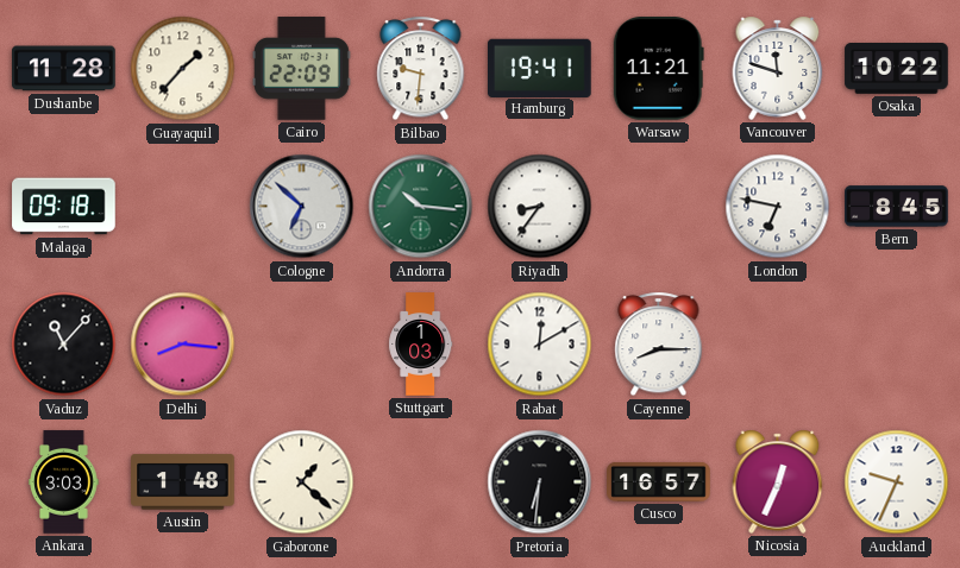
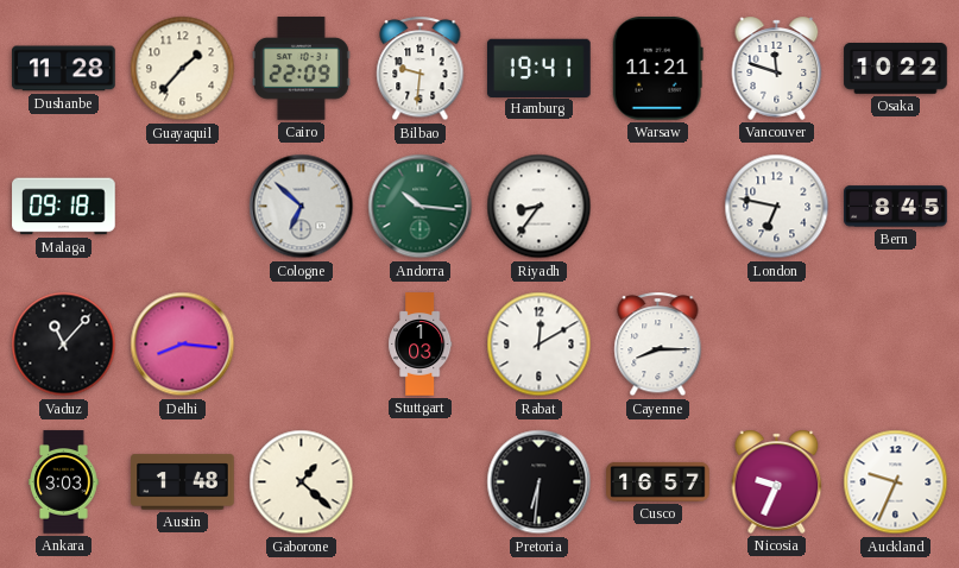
Nicosia: 12:34 -> 9:34
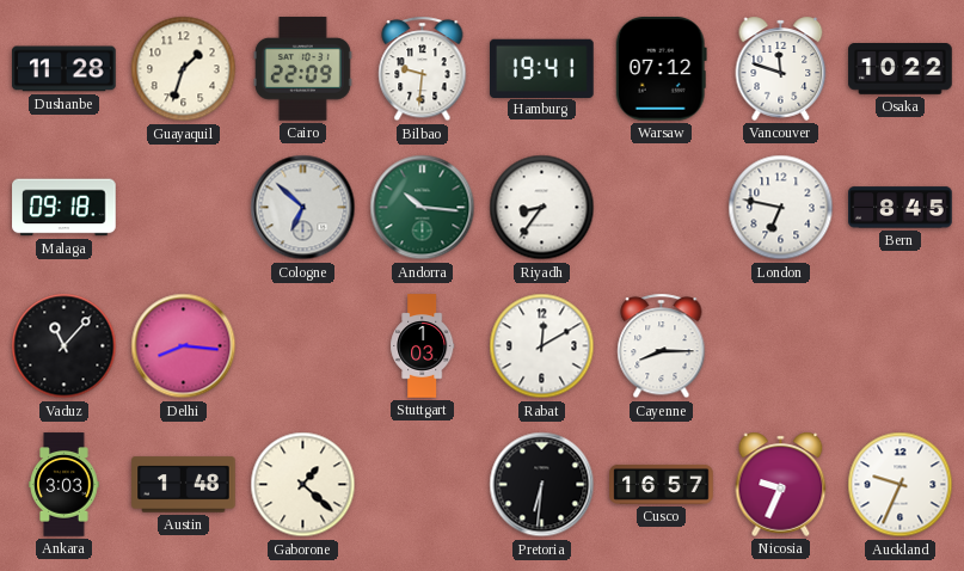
Guayaquil: 1:37 -> 1:33
Warsaw: 11:21 -> 07:12
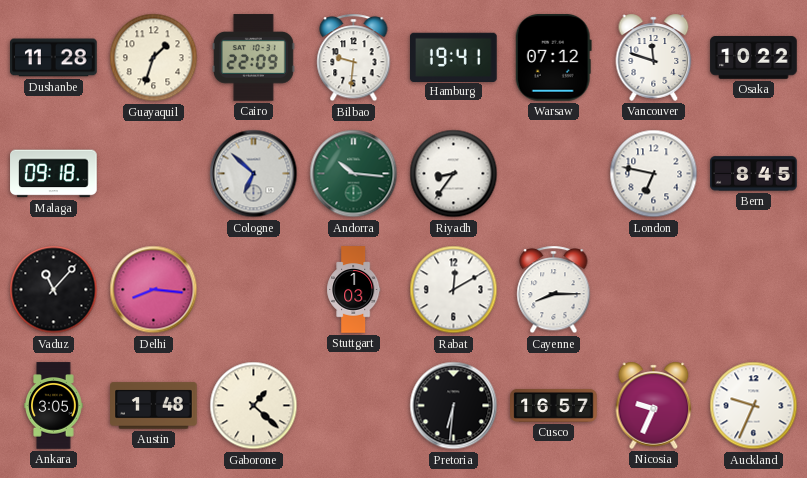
Ankara: 3:03 -> 3:05
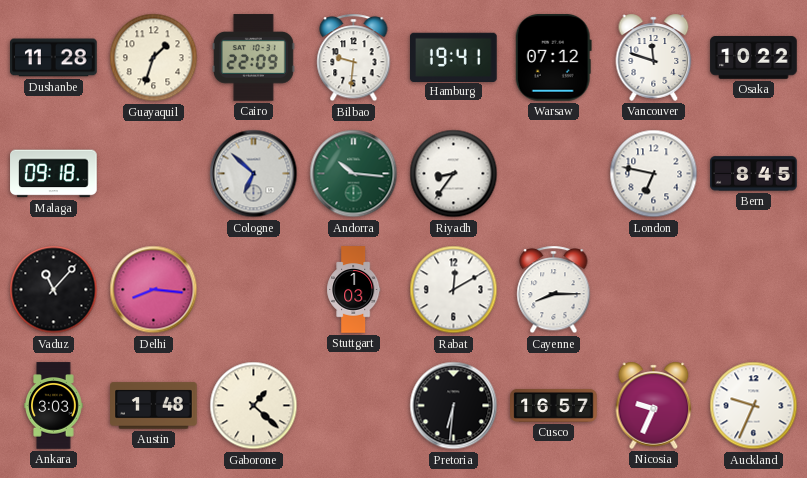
Ankara: 3:05 -> 3:03
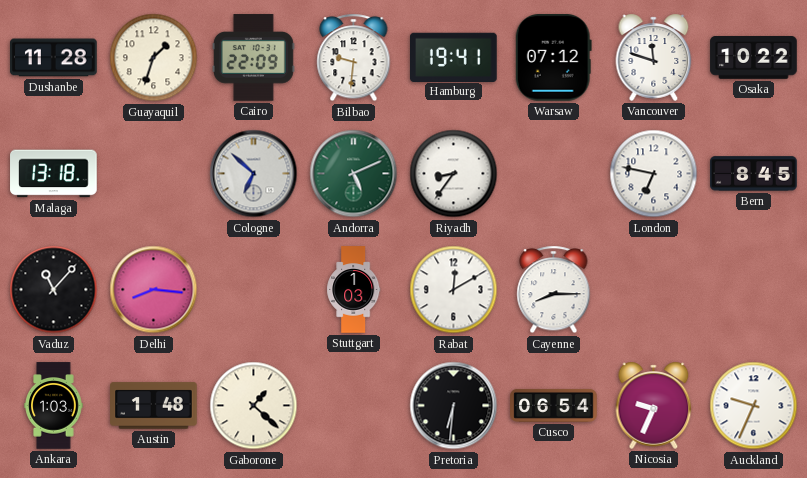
Malaga: 09:18 -> 13:18
Andorra: 10:16 -> 5:11
Ankara: 3:03 -> 1:03
Cusco: 16:57 -> 06:54
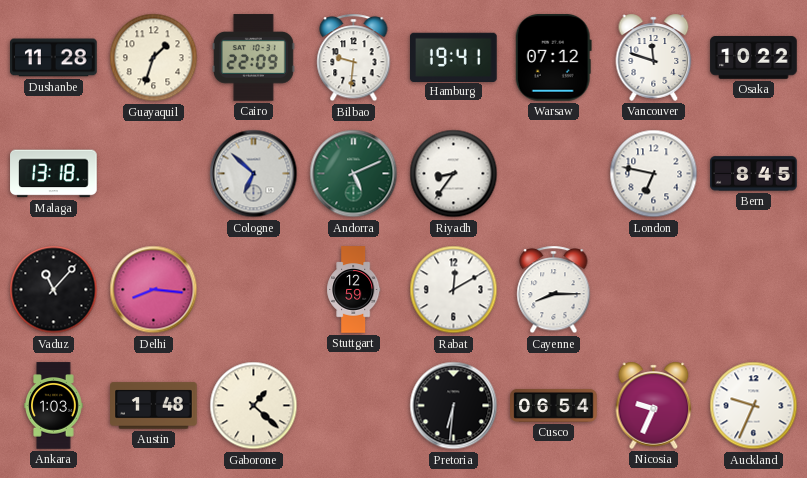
Stuttgart: 1:03 -> 12:59
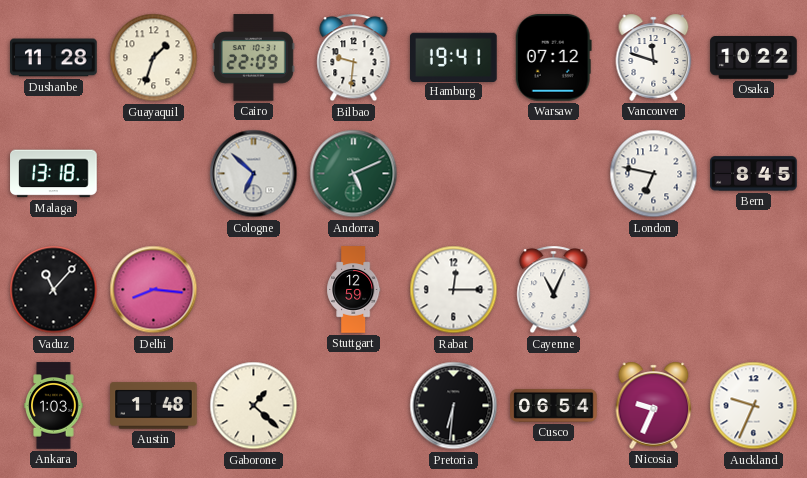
Riyadh: 8:36 -> none
Rabat: 12:10 -> 12:15
Cayenne: 8:15 -> 11:04
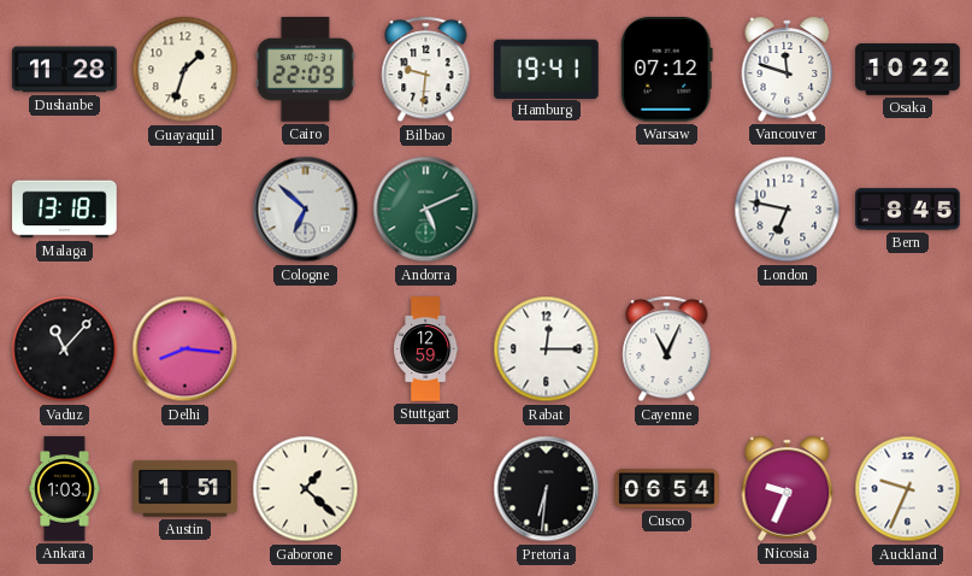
Austin: 1:48 -> 1:51
